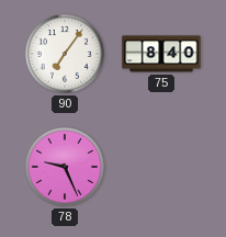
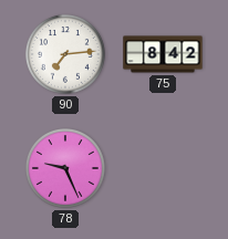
90: 7:06 -> 7:14
75: 8:40 -> 8:42
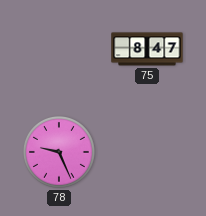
90: 7:14 -> none
75: 8:42 -> 8:47
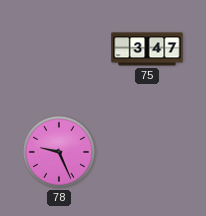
75: 8:47 -> 3:47
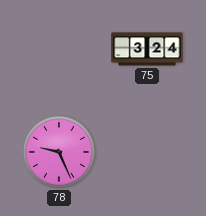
75: 3:47 -> 3:24
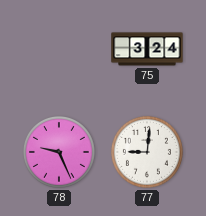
77: none -> 9:01
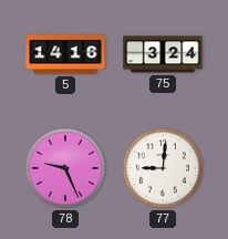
5: none -> 14:16
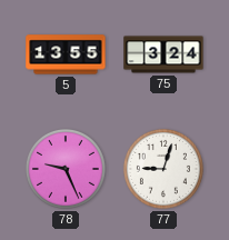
5: 14:16 -> 13:55
77: 9:01 -> 9:03
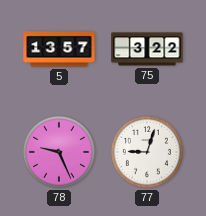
5: 13:55 -> 13:57
75: 3:24 -> 3:22
